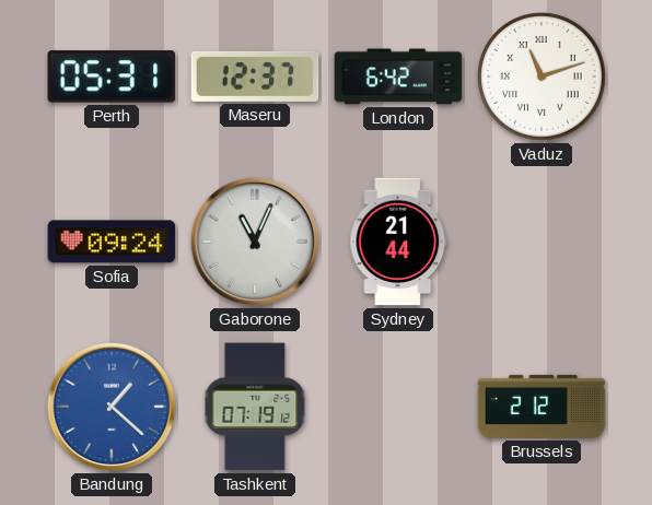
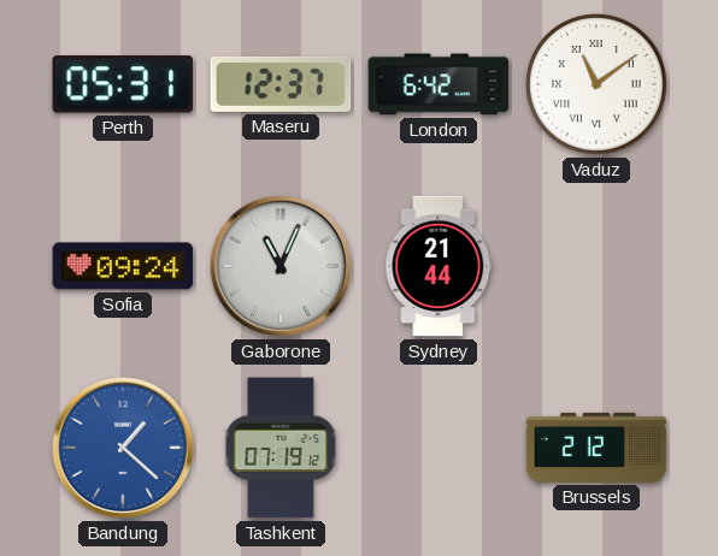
Vaduz: 11:12 -> 11:09
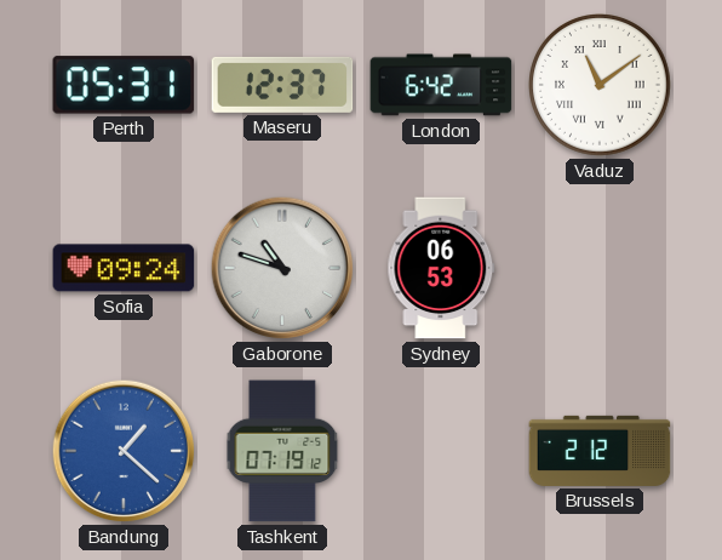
Gaborone: 11:04 -> 10:48
Sydney: 21:44 -> 06:53
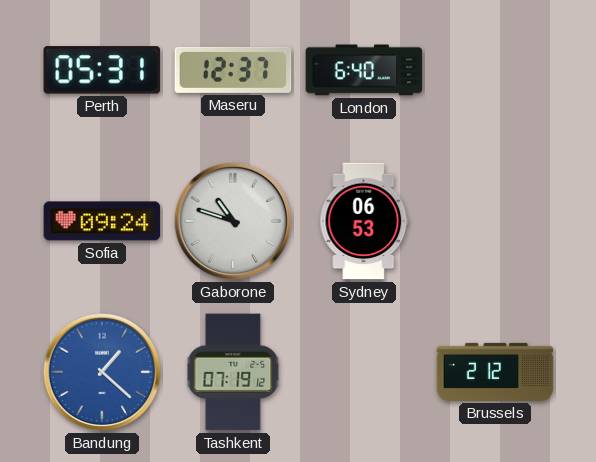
London: 6:42 -> 6:40
Vaduz: 11:09 -> none
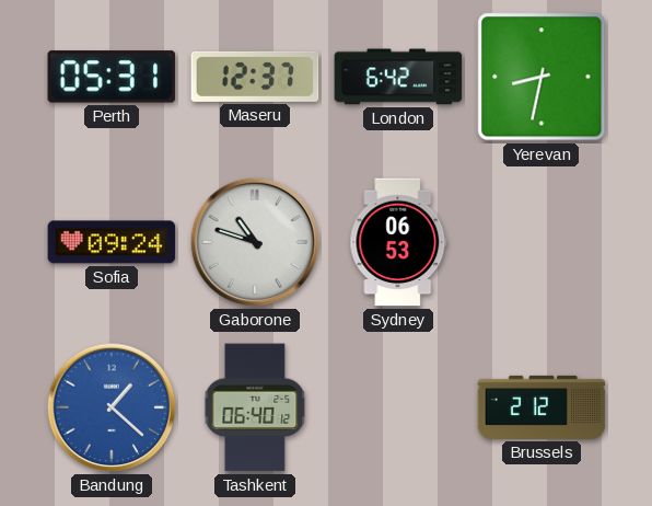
London: 6:40 -> 6:42
Yerevan: none -> 8:32
Tashkent: 07:19 -> 06:40
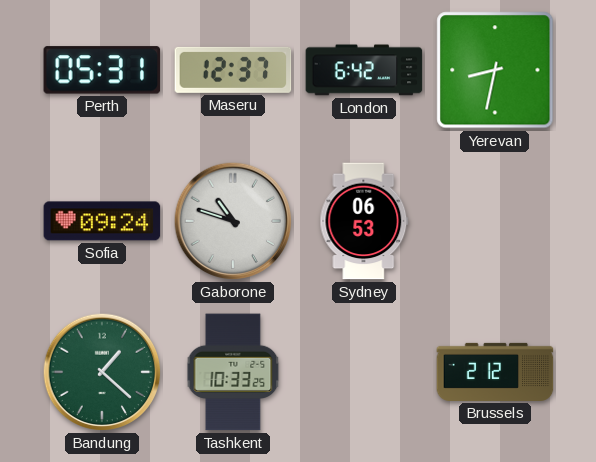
Bandung dial: blue -> green
Tashkent: 06:40 -> 10:33
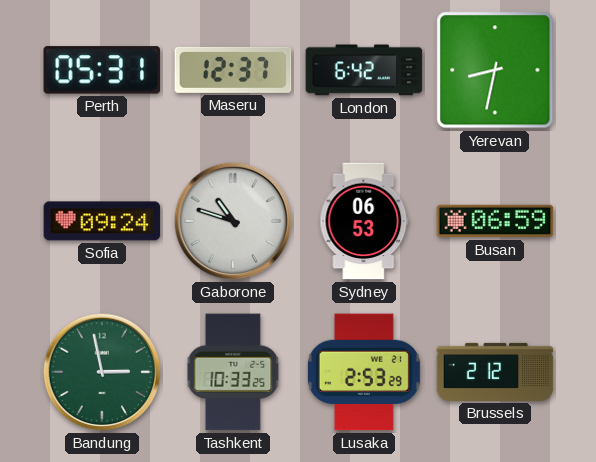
Busan: none -> 06:59
Bandung: 1:22 -> 2:58
Lusaka: none -> 2:53
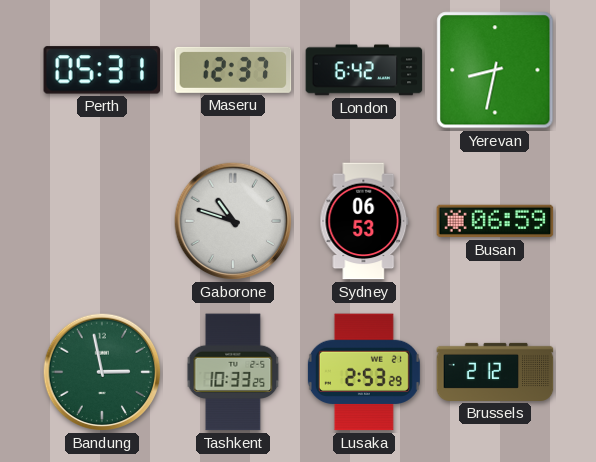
Sofia: 09:24 -> none
